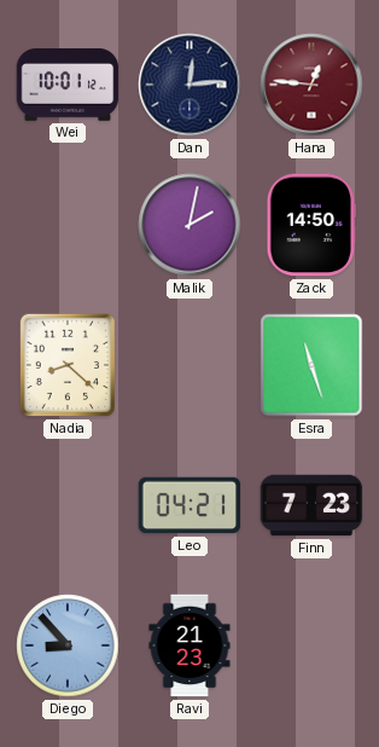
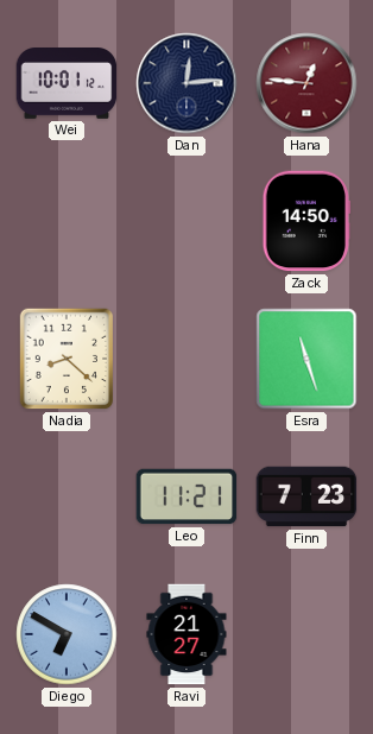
Malik: 2:02 -> none
Leo: 04:21 -> 11:21
Diego: 8:53 -> 6:50
Ravi: 21:23 -> 21:27
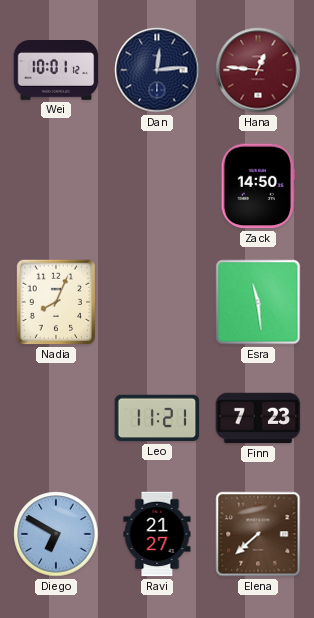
Nadia: 8:22 -> 8:04
Esra: 11:27 -> 11:29
Elena: none -> 7:38
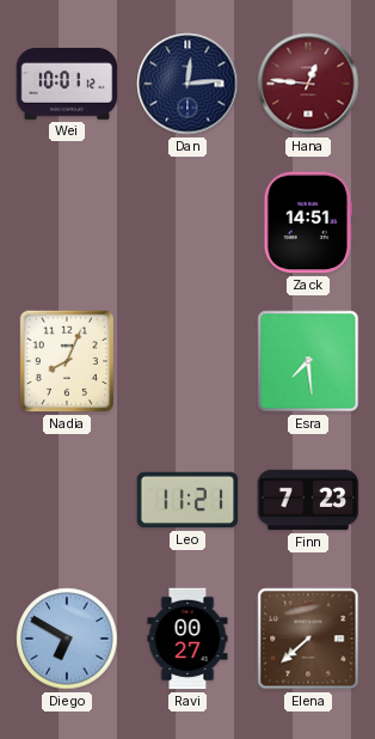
Zack: 14:50 -> 14:51
Esra: 11:29 -> 7:29
Ravi: 21:27 -> 00:27
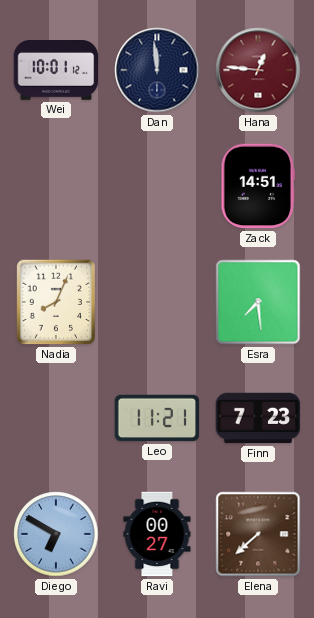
Dan: 12:14 -> 11:59
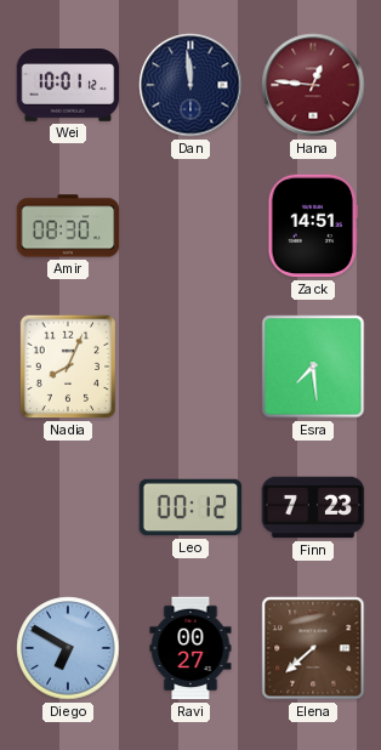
Amir: none -> 08:30
Leo: 11:21 -> 00:12
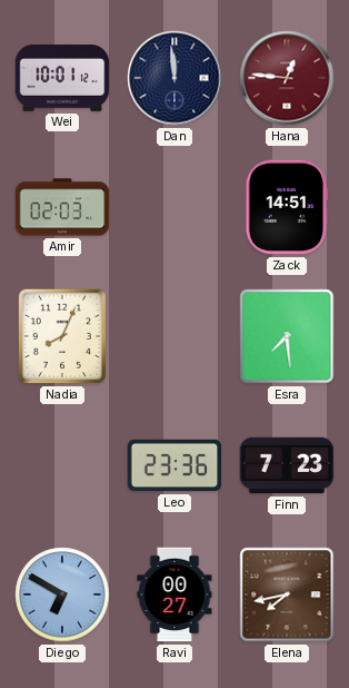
Amir: 08:30 -> 02:03
Leo: 00:12 -> 23:36
Elena: 7:38 -> 7:43
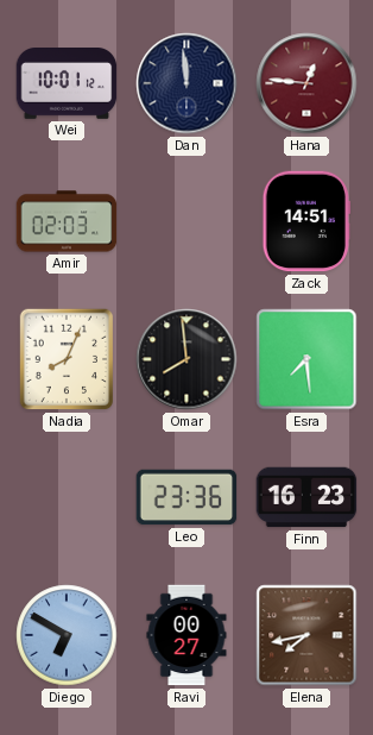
Omar: none -> 7:59
Finn: 7:23 -> 16:23
